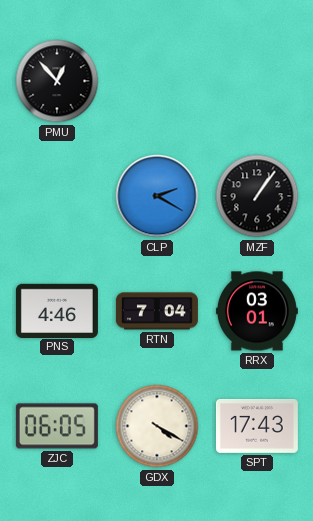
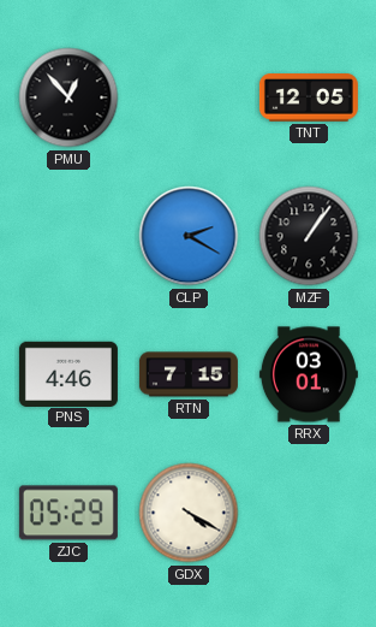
TNT: none -> 12:05
RTN: 7:04 -> 7:15
ZJC: 06:05 -> 05:29
SPT: 17:43 -> none
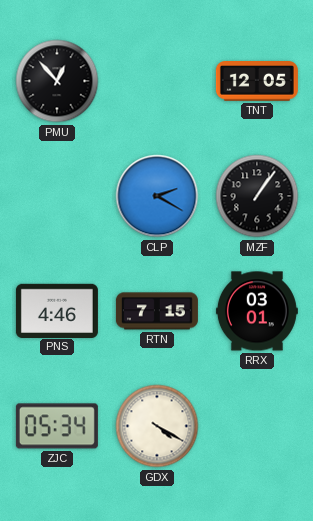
ZJC: 05:29 -> 05:34
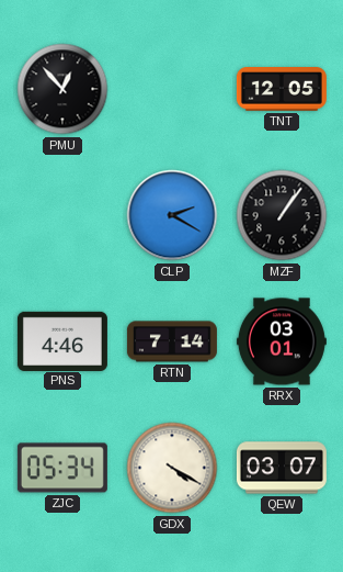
RTN: 7:15 -> 7:14
QEW: none -> 03:07
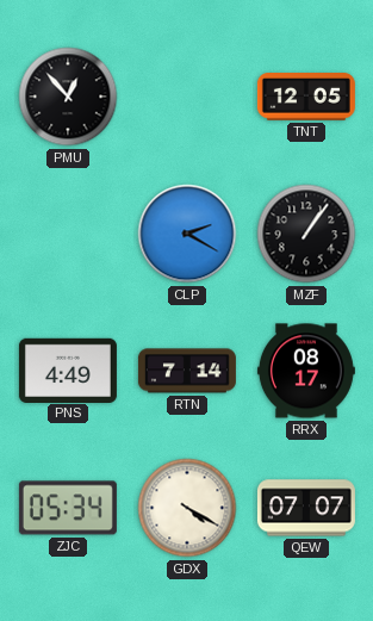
PNS: 4:46 -> 4:49
RRX: 03:01 -> 08:17
QEW: 03:07 -> 07:07
